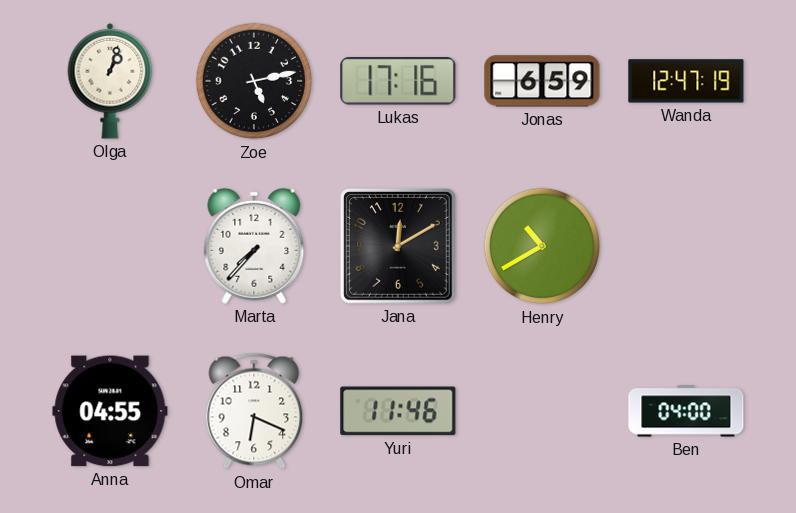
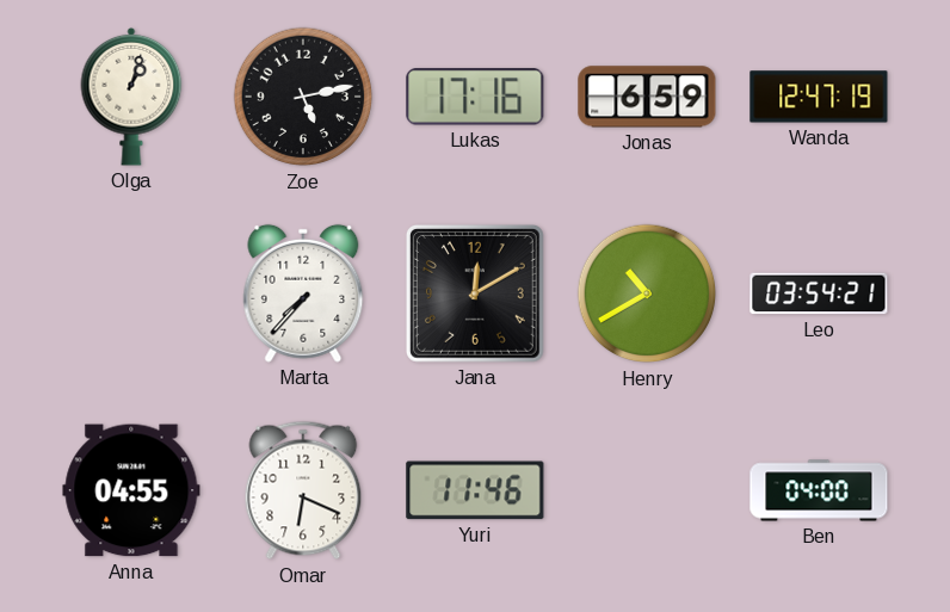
Leo: none -> 03:54
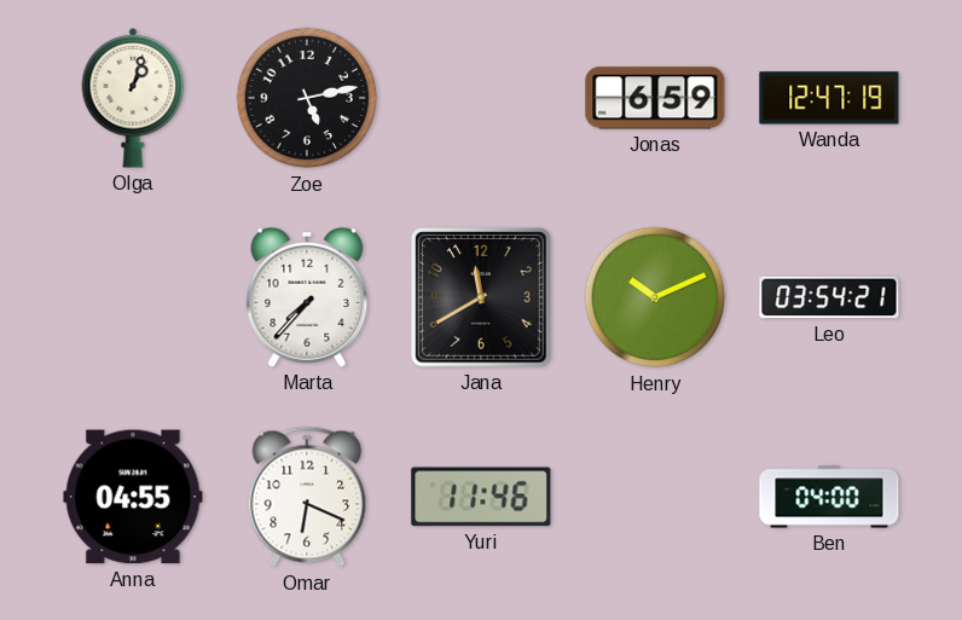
Lukas: 17:16 -> none
Jana: 12:10 -> 11:40
Henry: 10:40 -> 10:11
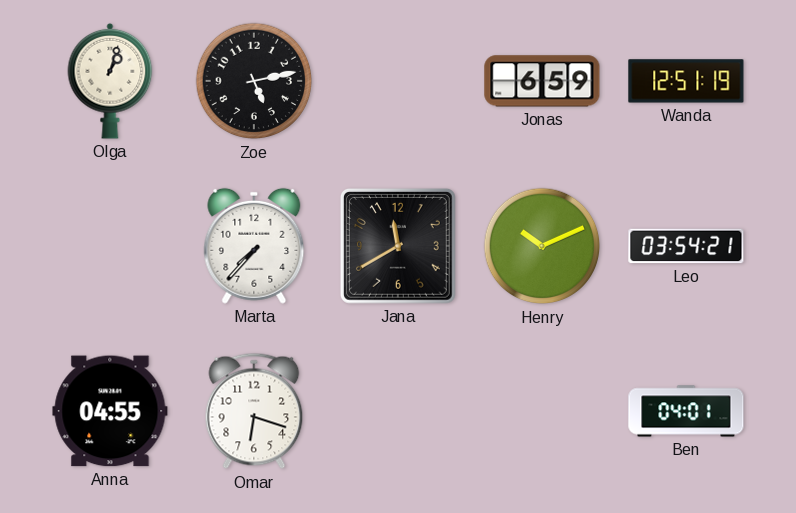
Wanda: 12:47 -> 12:51
Omar: 6:19 -> 6:18
Yuri: 11:46 -> none
Ben: 04:00 -> 04:01
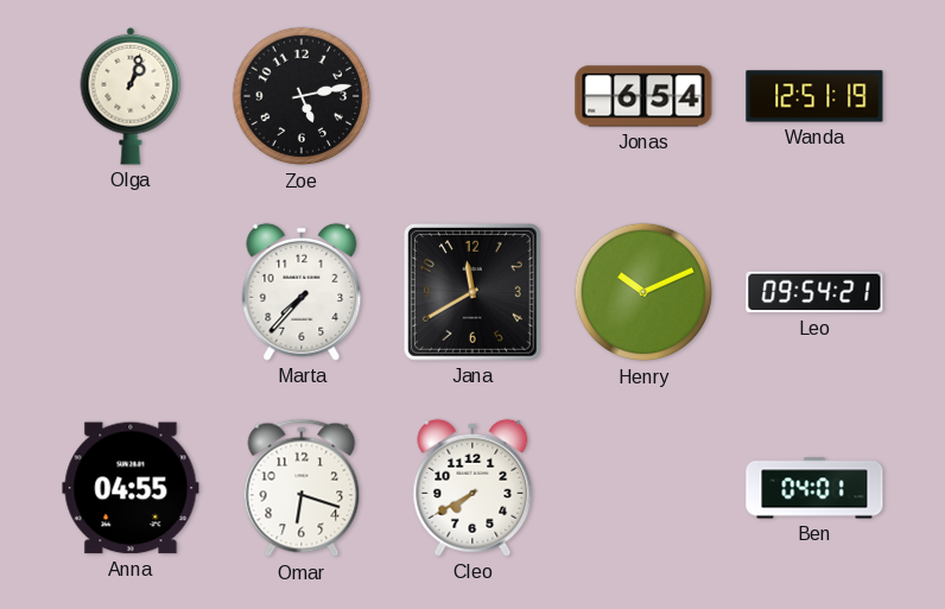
Jonas: 6:59 -> 6:54
Leo: 03:54 -> 09:54
Cleo: none -> 7:40
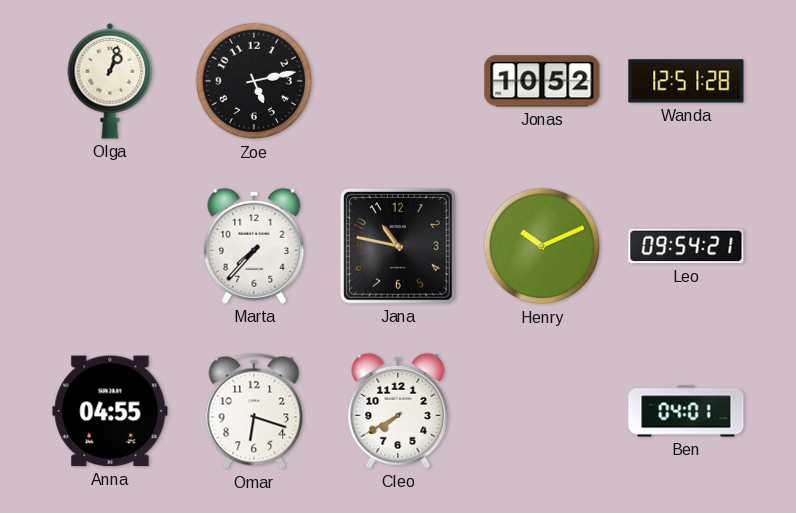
Jonas: 6:54 -> 10:52
Wanda: 12:51:19 -> 12:51:28
Jana: 11:40 -> 10:47
